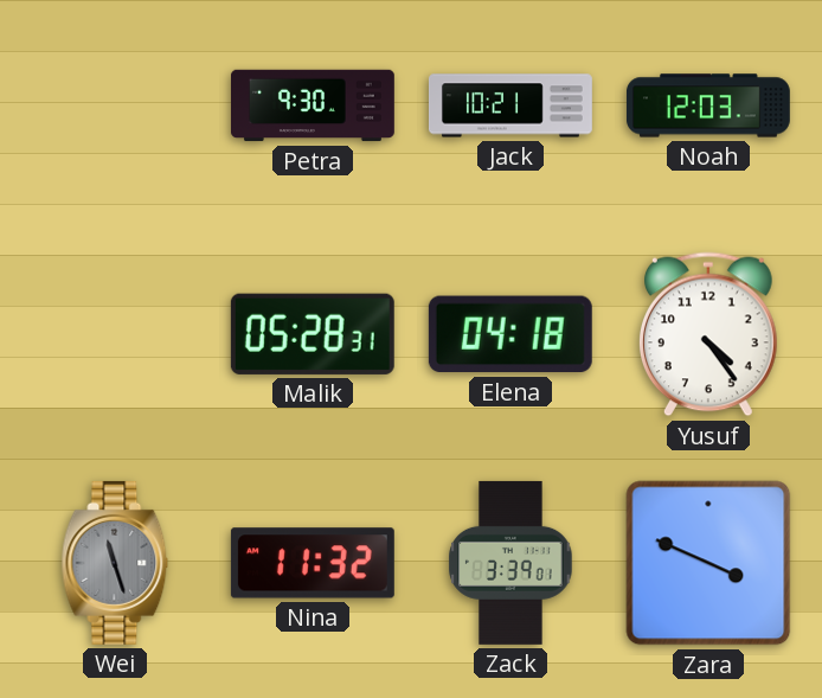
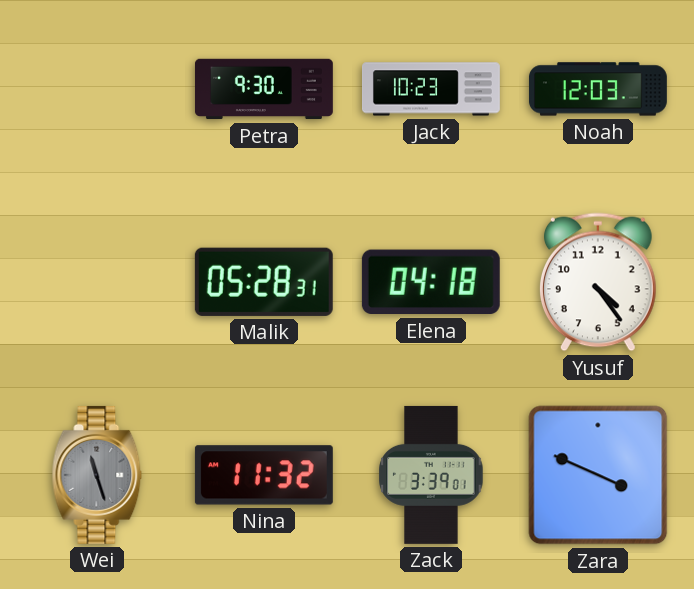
Jack: 10:21 -> 10:23
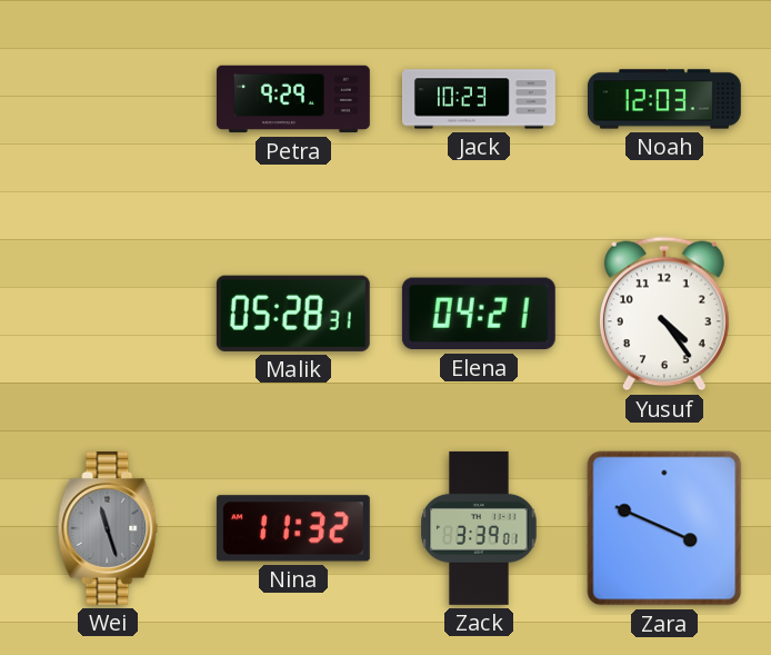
Petra: 9:30 -> 9:29
Elena: 04:18 -> 04:21
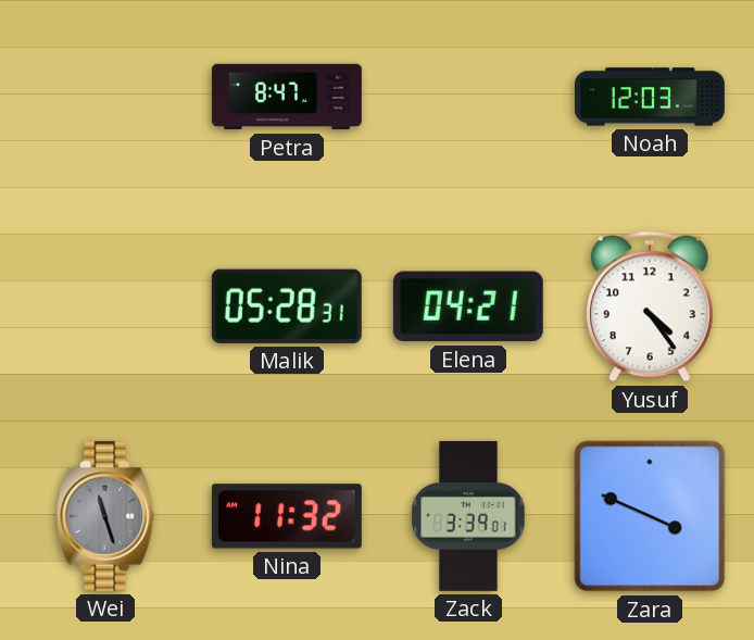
Petra: 9:29 -> 8:47
Jack: 10:23 -> none
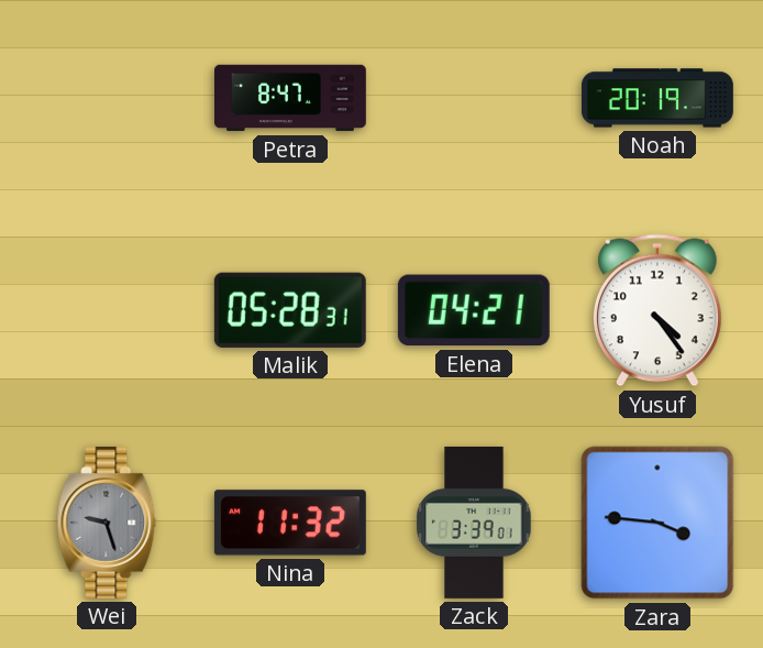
Noah: 12:03 -> 20:19
Wei: 11:27 -> 9:27
Zara: 3:49 -> 3:46
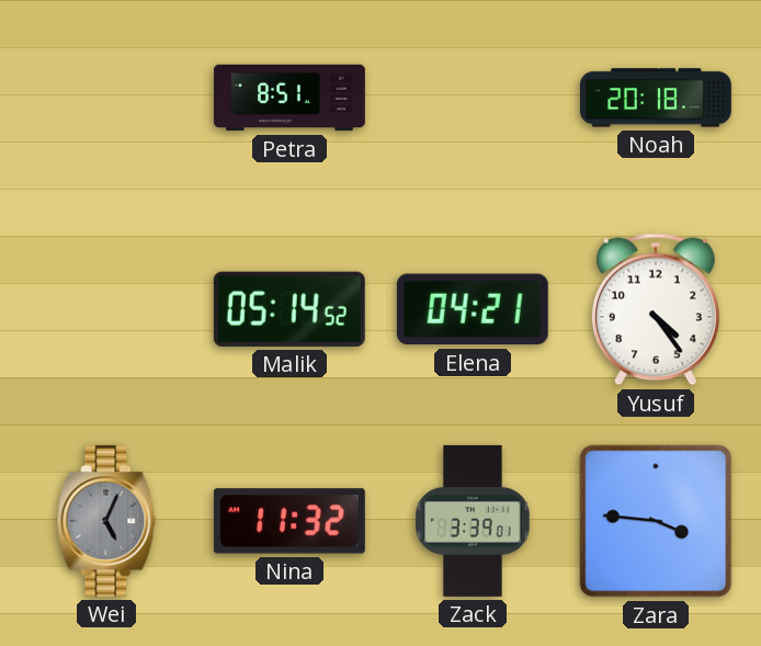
Petra: 8:47 -> 8:51
Noah: 20:19 -> 20:18
Malik: 05:28 -> 05:14
Wei: 9:27 -> 5:04
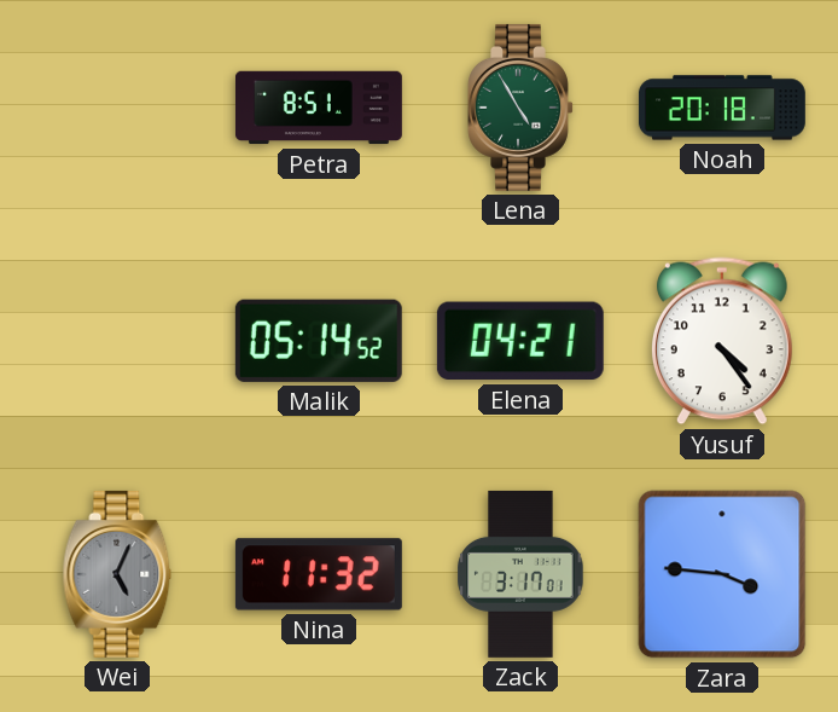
Lena: none -> 4:55
Zack: 3:39 -> 3:17
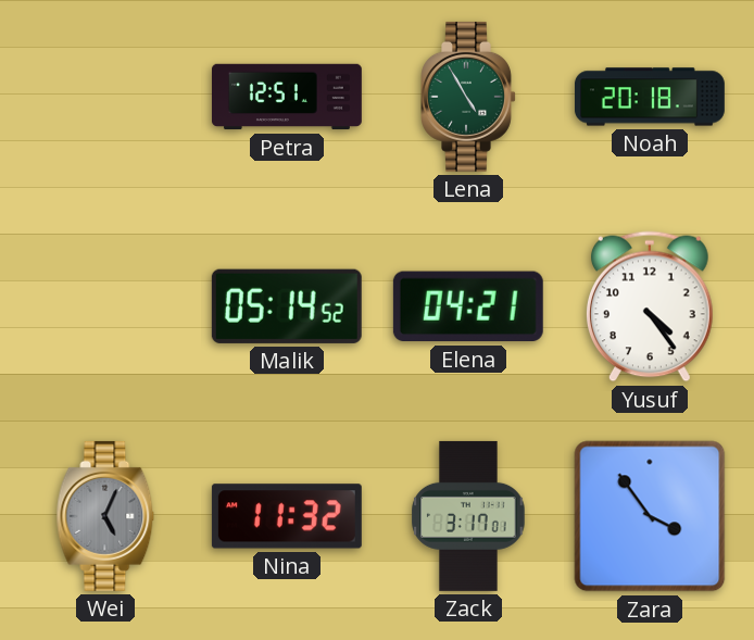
Petra: 8:51 -> 12:51
Zara: 3:46 -> 3:54
